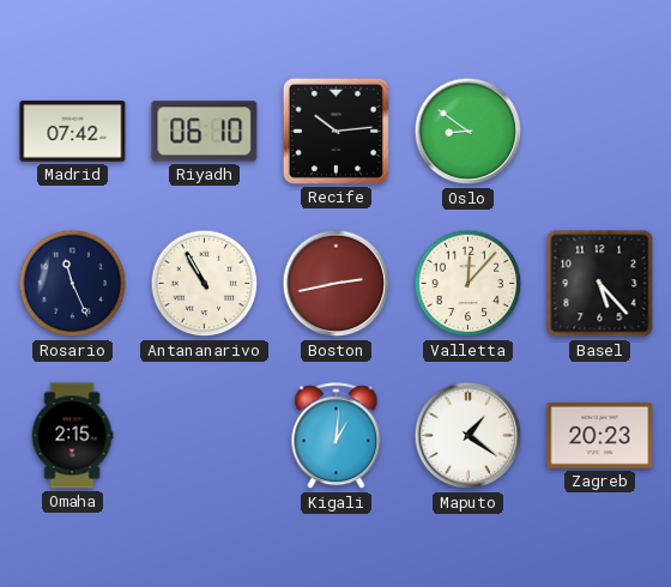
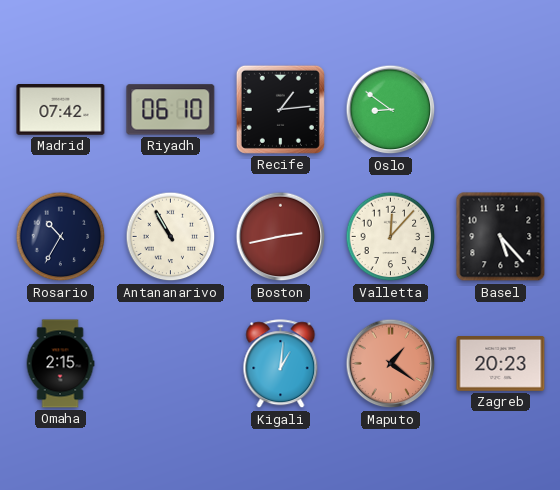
Recife: 10:14 -> 1:14
Rosario: 11:26 -> 10:35
Maputo dial: white -> salmon
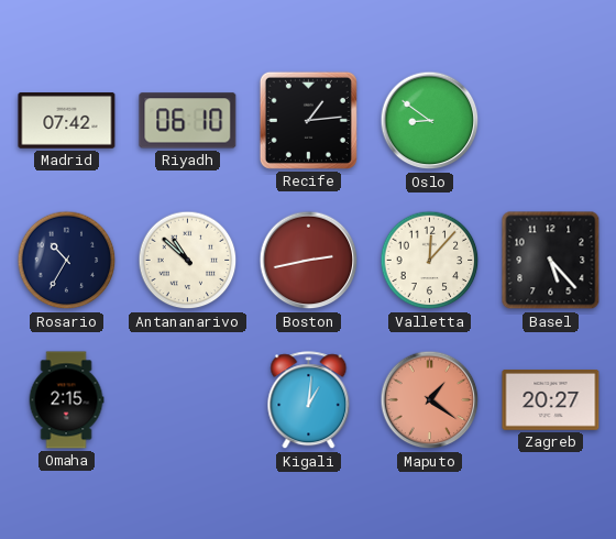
Antananarivo: 10:55 -> 10:52
Zagreb: 20:23 -> 20:27
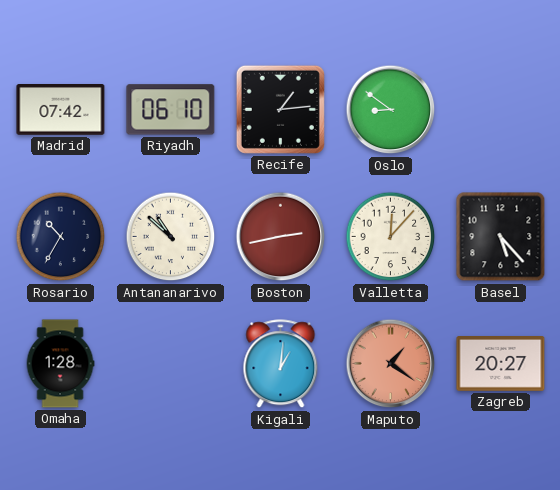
Omaha: 2:15 -> 1:28
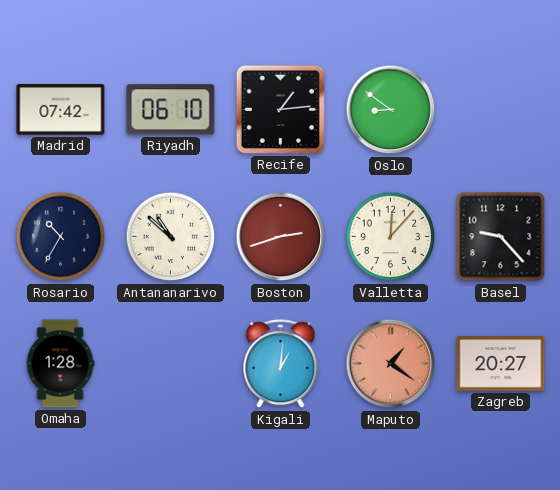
Boston: 2:43 -> 2:42
Basel: 5:23 -> 9:23
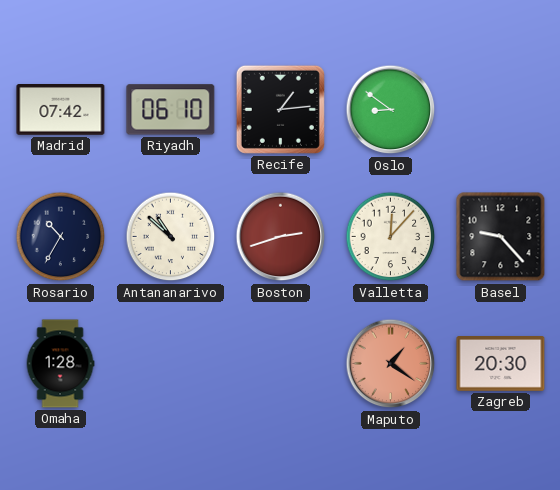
Kigali: 1:01 -> none
Zagreb: 20:27 -> 20:30
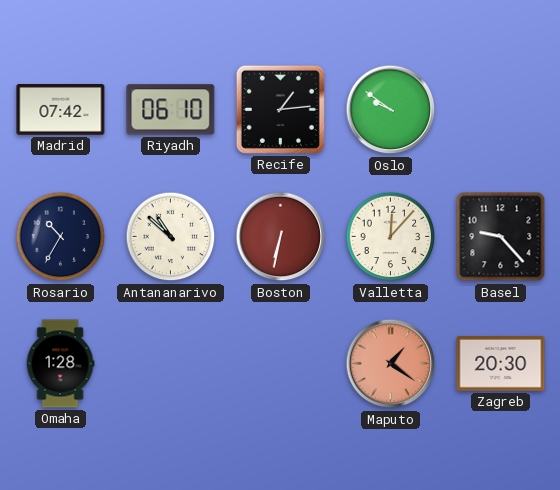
Oslo: 8:51 -> 9:51
Boston: 2:42 -> 6:32
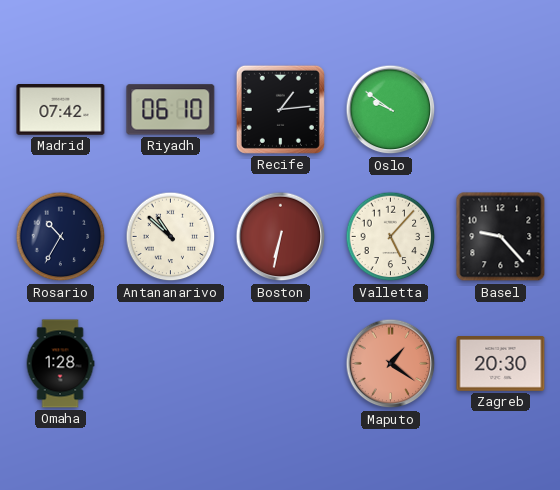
Valletta: 12:07 -> 5:07
